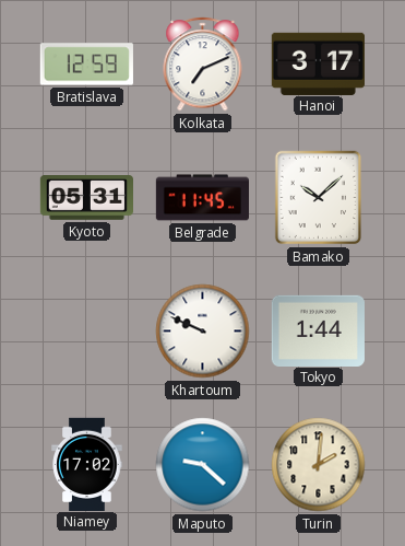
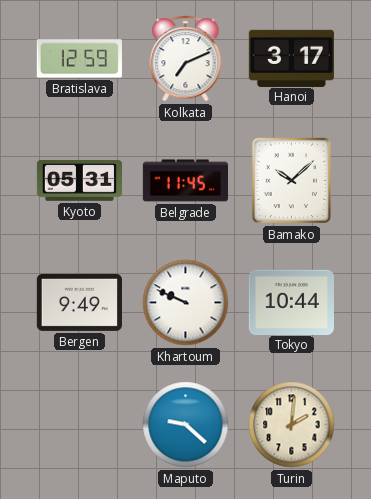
Bergen: none -> 9:49
Tokyo: 1:44 -> 10:44
Niamey: 17:02 -> none
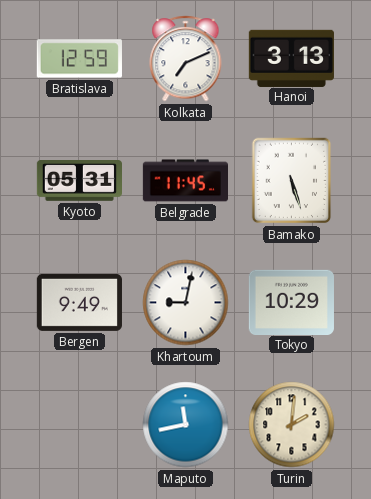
Hanoi: 3:17 -> 3:13
Bamako: 10:08 -> 5:27
Khartoum: 9:49 -> 9:02
Tokyo: 10:44 -> 10:29
Maputo: 9:22 -> 11:43
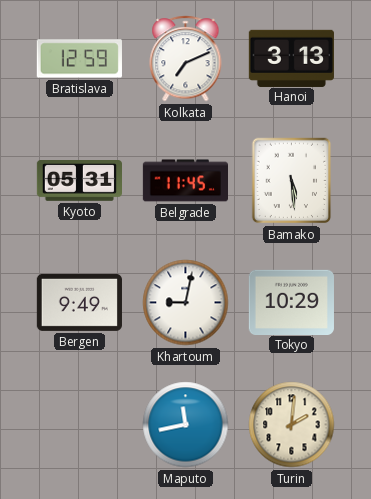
Bamako: 5:27 -> 5:29
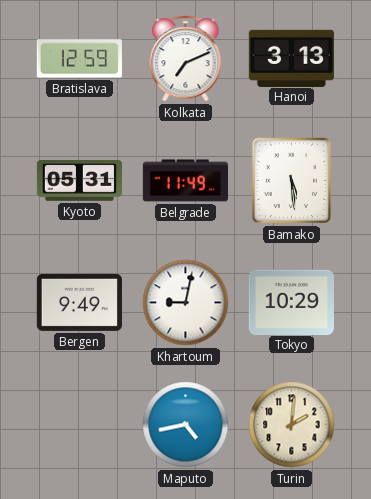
Belgrade: 11:45 -> 11:49
Maputo: 11:43 -> 4:43
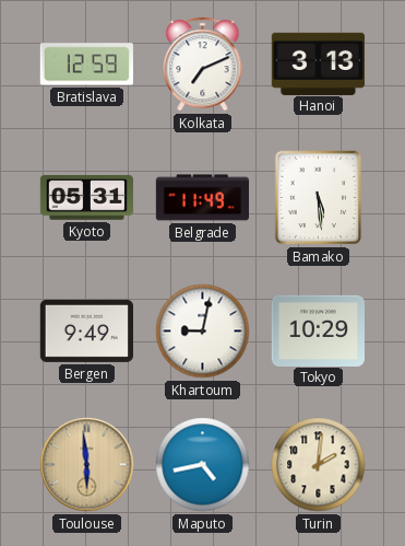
Toulouse: none -> 5:59
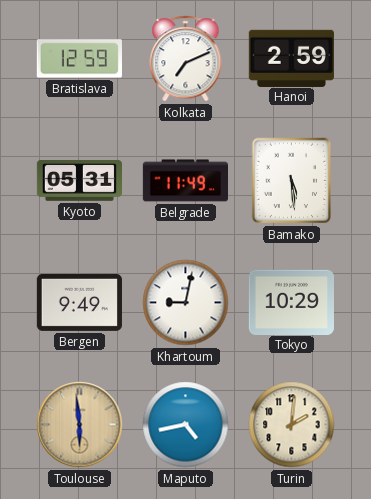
Hanoi: 3:13 -> 2:59
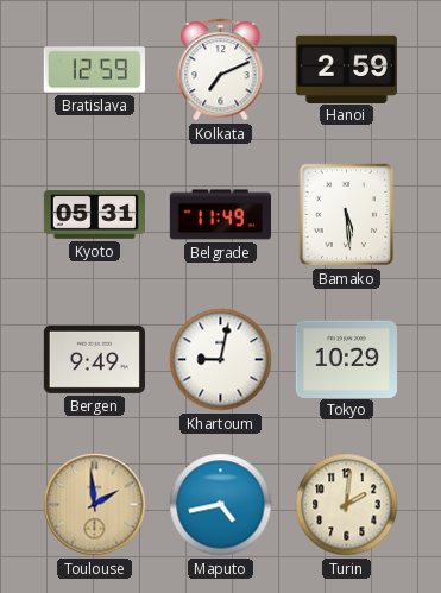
Toulouse: 5:59 -> 1:59
